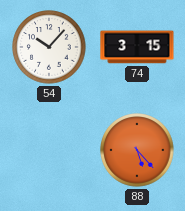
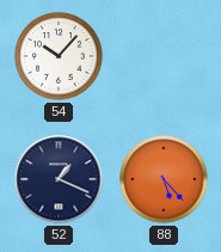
74: 3:15 -> none
52: none -> 1:19
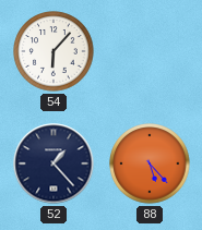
54: 10:07 -> 6:07
52: 1:19 -> 1:23
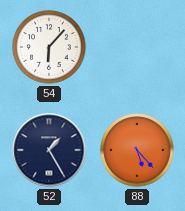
52: 1:23 -> 1:25
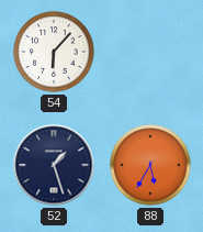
52: 1:25 -> 1:27
88: 5:23 -> 5:35
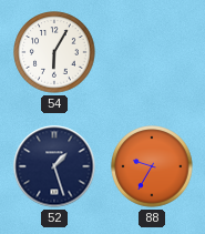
54: 6:07 -> 6:05
88: 5:35 -> 9:35
